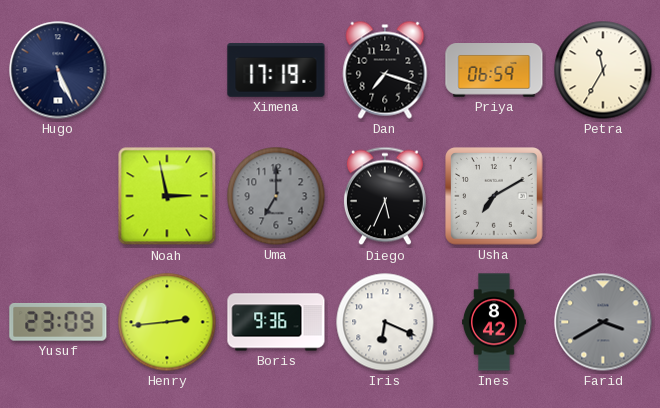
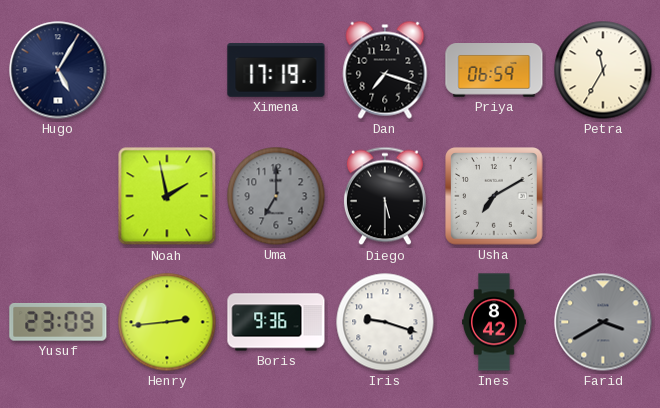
Hugo: 5:26 -> 5:05
Noah: 2:58 -> 1:58
Diego: 5:34 -> 5:30
Iris: 6:19 -> 9:18
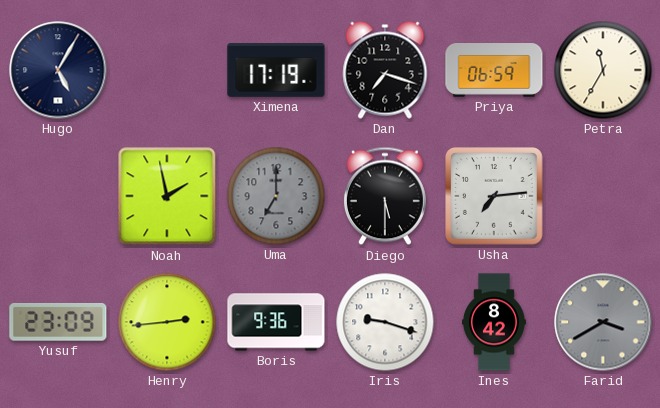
Usha: 7:10 -> 7:14
